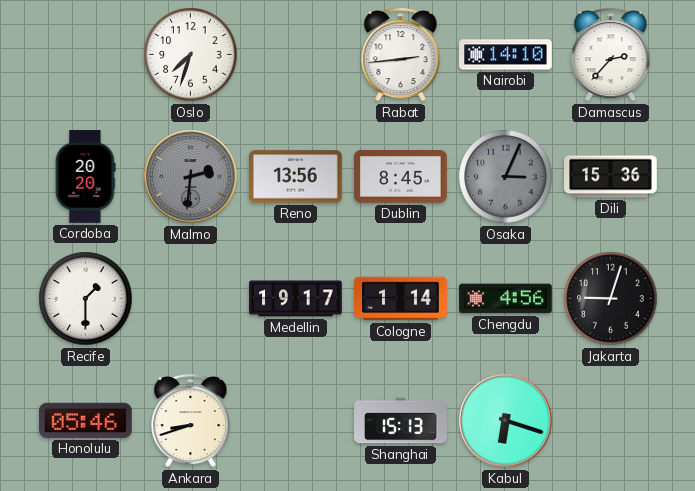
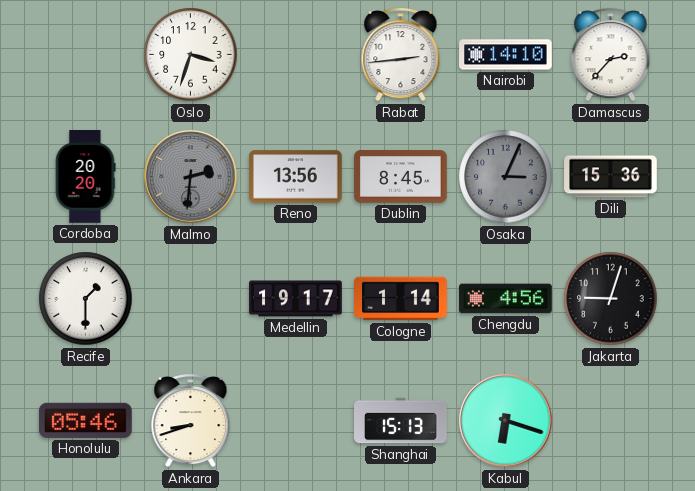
Oslo: 7:33 -> 3:33
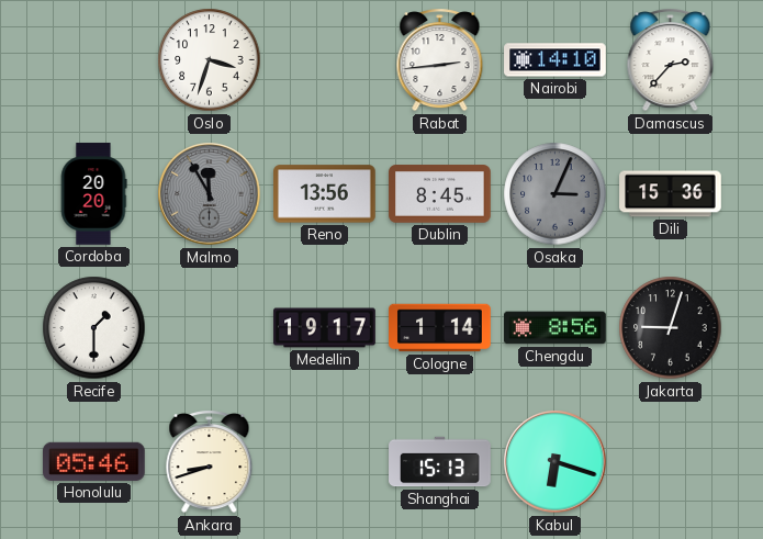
Malmo: 2:31 -> 11:55
Chengdu: 4:56 -> 8:56
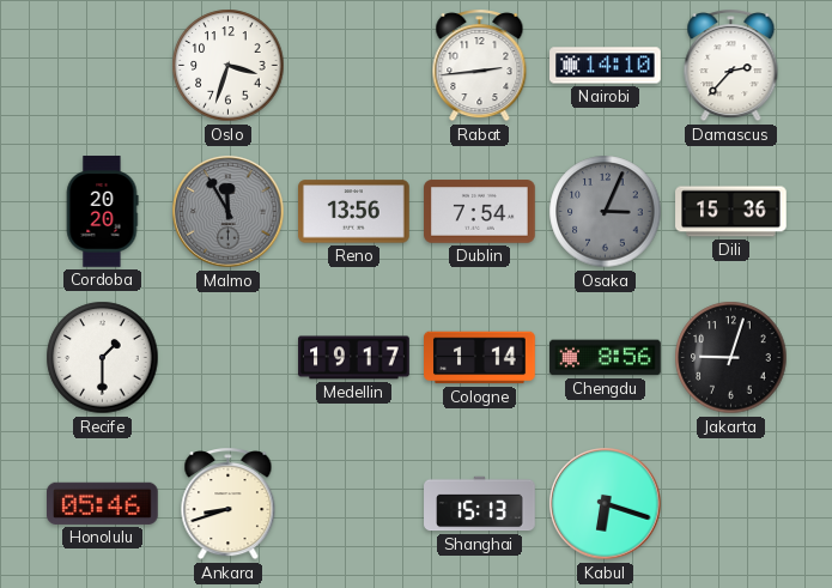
Dublin: 8:45 -> 7:54
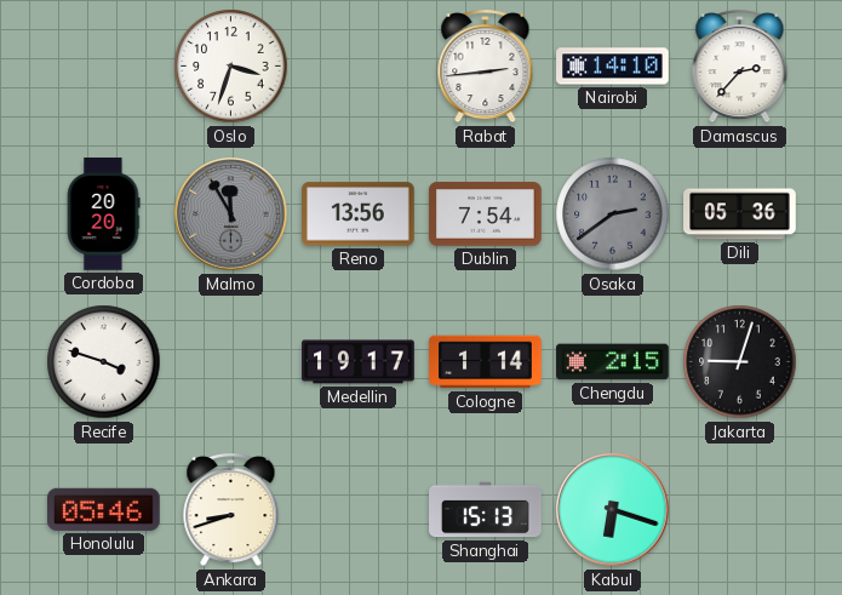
Osaka: 3:04 -> 2:39
Dili: 15:36 -> 05:36
Recife: 1:30 -> 3:48
Chengdu: 8:56 -> 2:15
